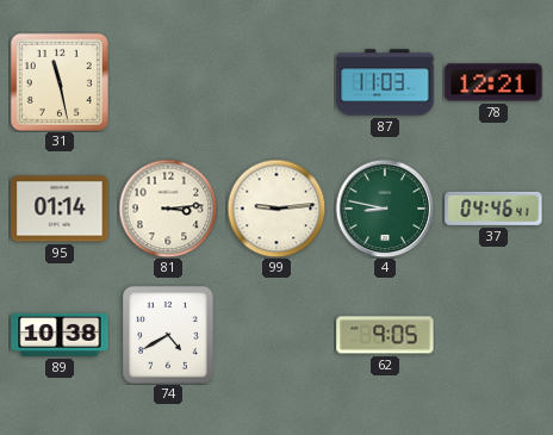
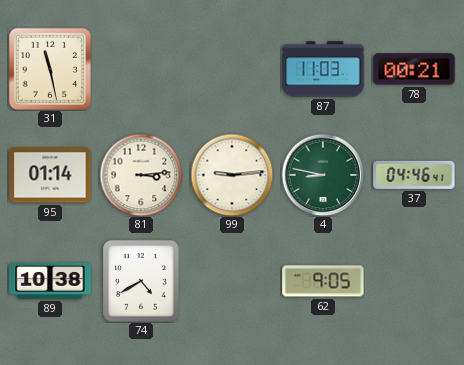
78: 12:21 -> 00:21
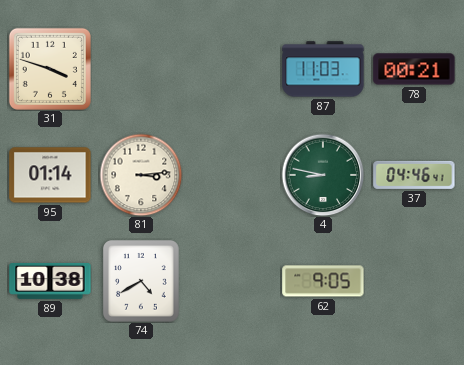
31: 11:28 -> 3:48
99: 9:14 -> none
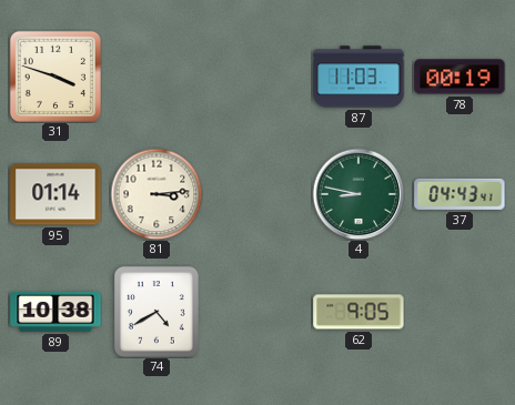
78: 00:21 -> 00:19
37: 04:46 -> 04:43
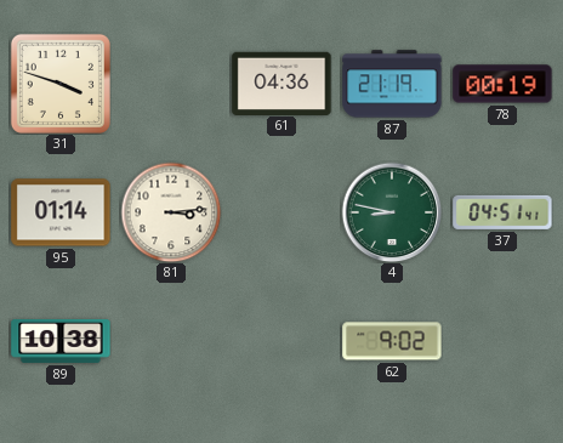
61: none -> 04:36
87: 11:03 -> 21:19
37: 04:43 -> 04:51
74: 4:40 -> none
62: 9:05 -> 9:02
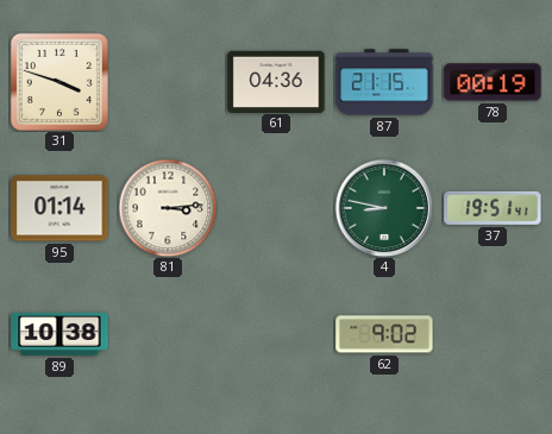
87: 21:19 -> 21:15
37: 04:51 -> 19:51
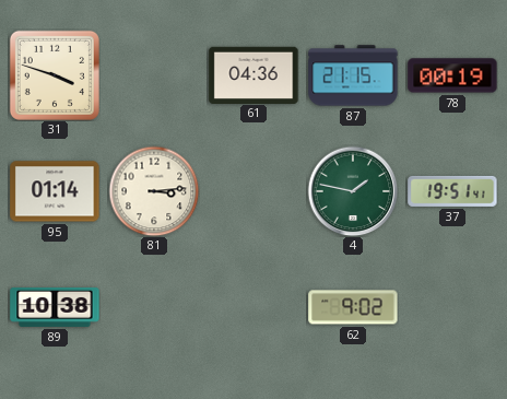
4: 8:47 -> 1:47
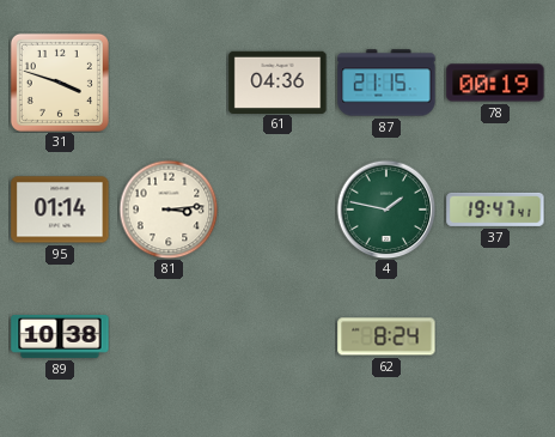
37: 19:51 -> 19:47
62: 9:02 -> 8:24
